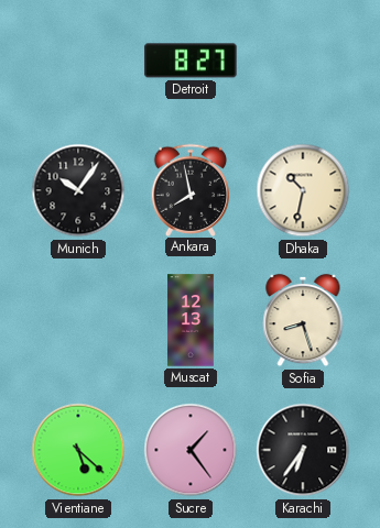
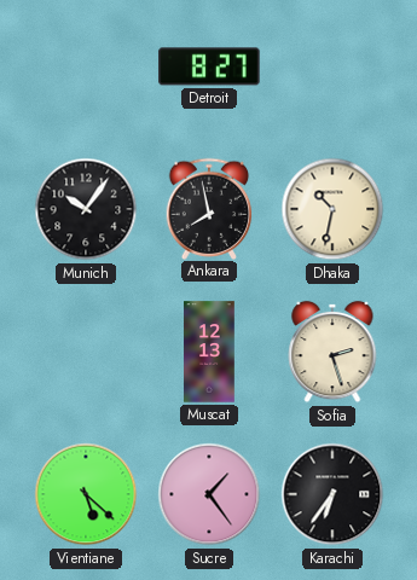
Sofia: 8:27 -> 2:27
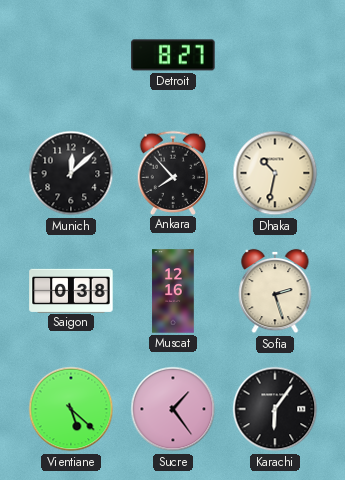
Munich: 10:06 -> 12:08
Ankara: 7:58 -> 7:53
Saigon: none -> 0:38
Muscat: 12:13 -> 12:16
Karachi: 6:36 -> 6:06
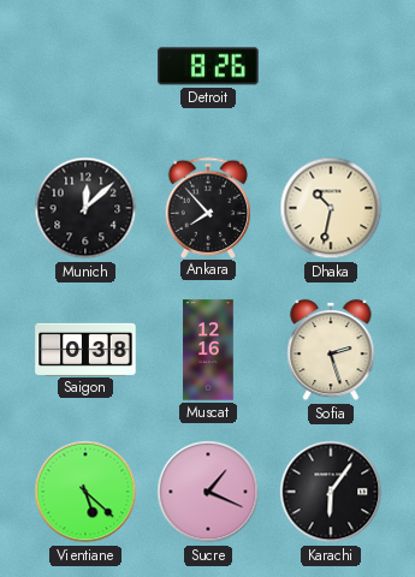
Detroit: 8:27 -> 8:26
Sucre: 1:24 -> 1:19
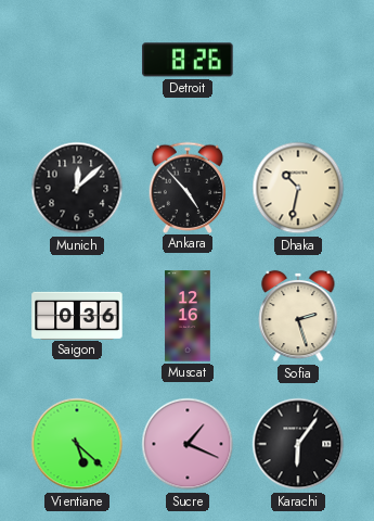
Ankara: 7:53 -> 4:53
Saigon: 0:38 -> 0:36
